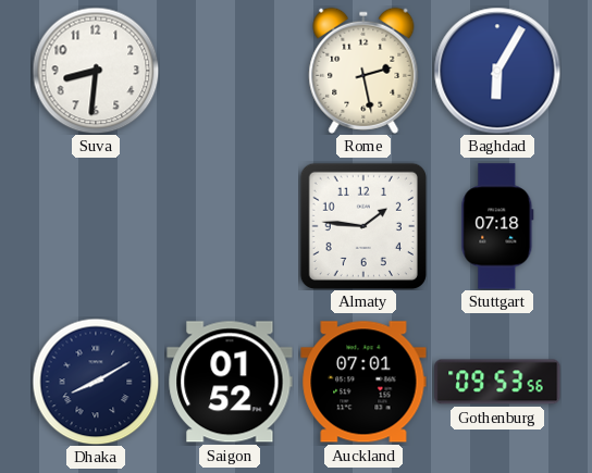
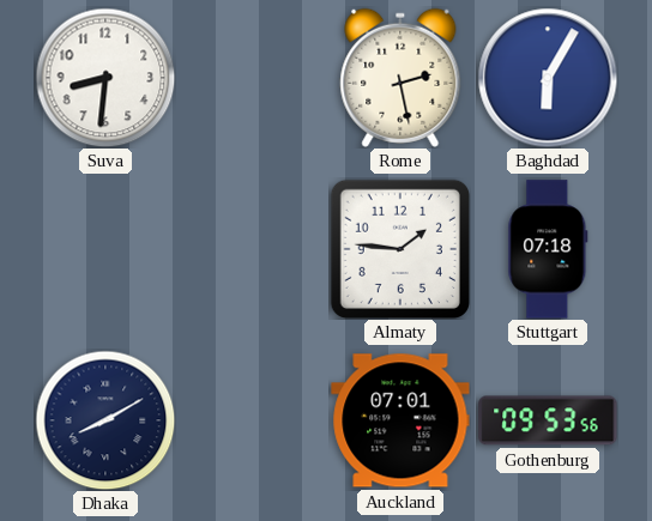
Saigon: 01:52 -> none
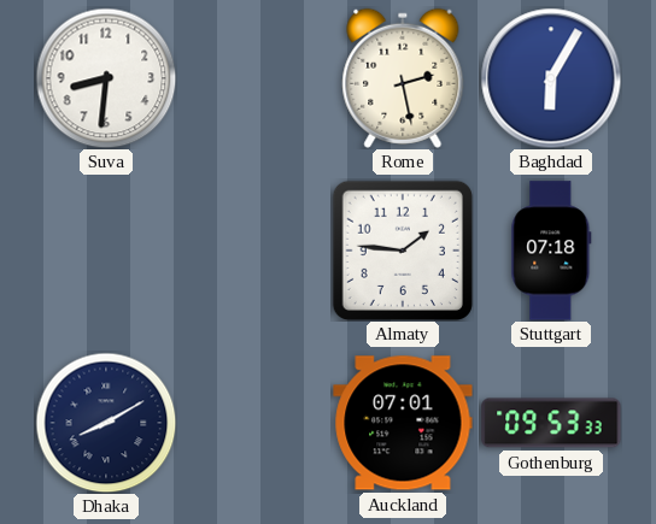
Gothenburg: 09:53:56 -> 09:53:33
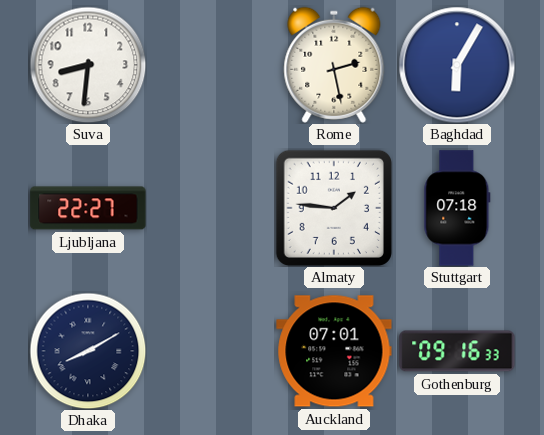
Ljubljana: none -> 22:27
Gothenburg: 09:53 -> 09:16
